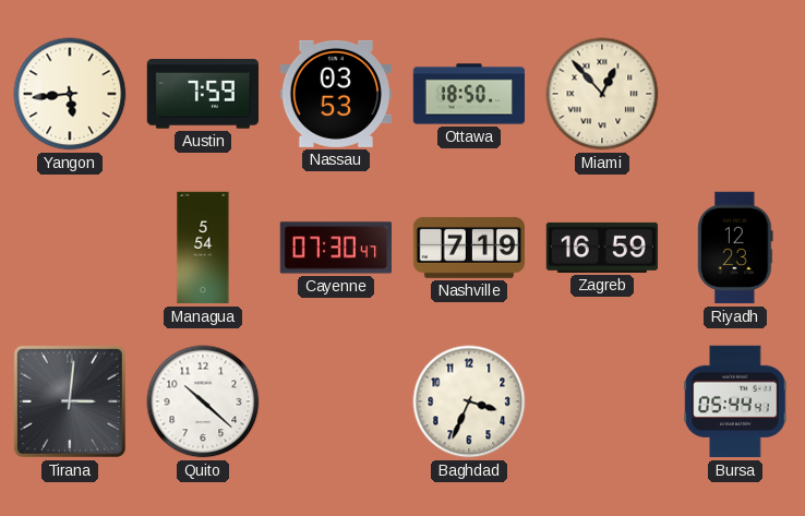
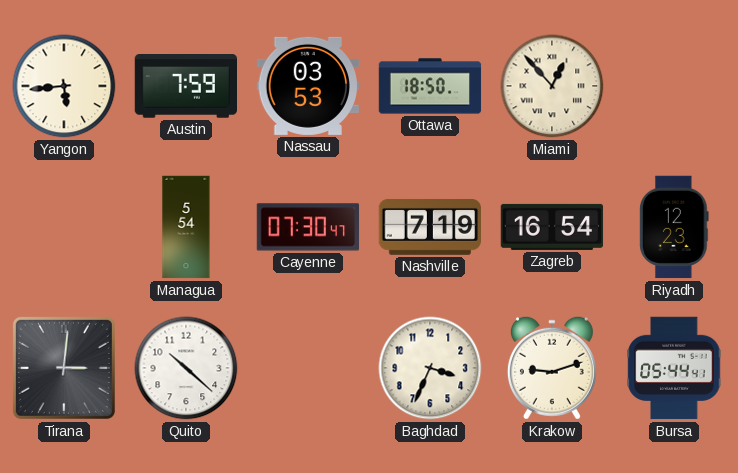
Zagreb: 16:59 -> 16:54
Krakow: none -> 9:12
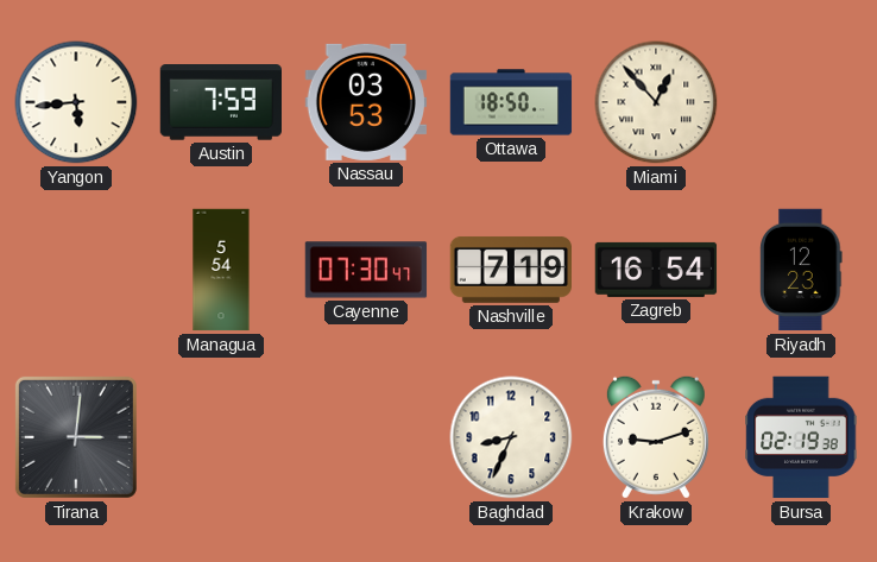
Quito: 10:22 -> none
Baghdad: 3:34 -> 8:34
Bursa: 05:44 -> 02:19
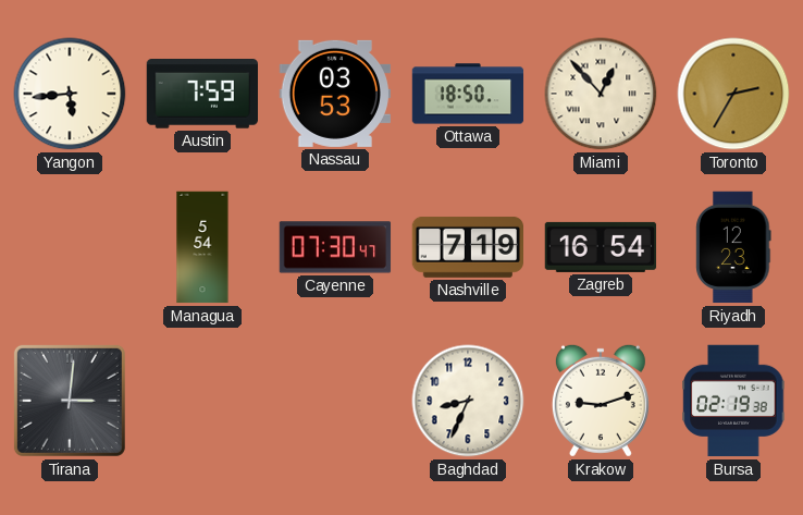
Toronto: none -> 2:35
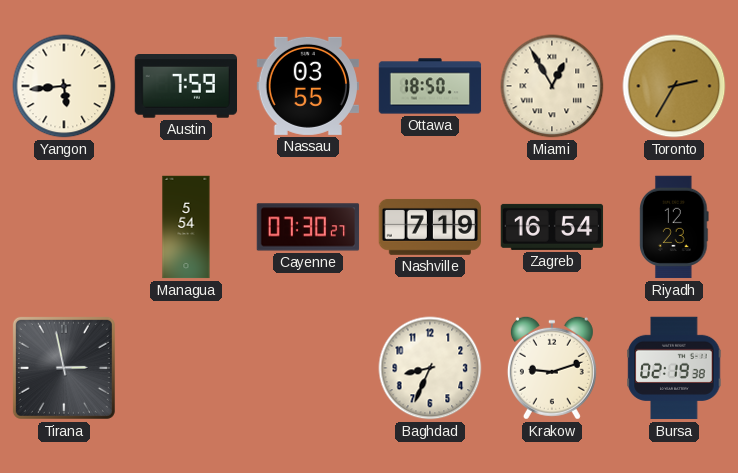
Nassau: 03:53 -> 03:55
Miami: 12:53 -> 12:55
Cayenne: 07:30:47 -> 07:30:27
Tirana: 3:01 -> 2:58
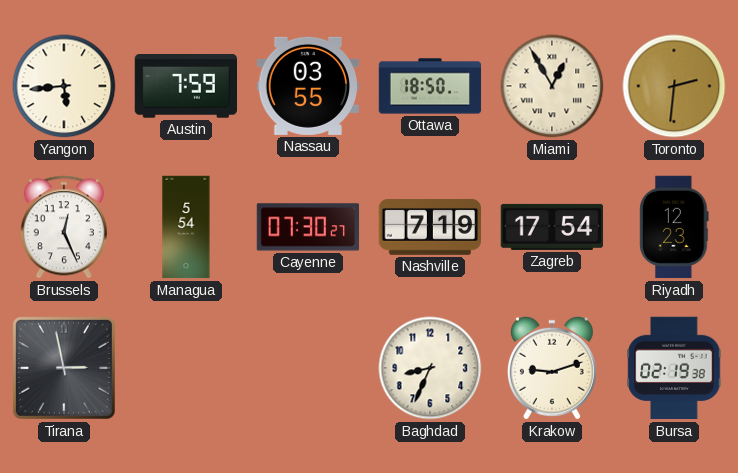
Toronto: 2:35 -> 2:31
Brussels: none -> 12:26
Zagreb: 16:54 -> 17:54
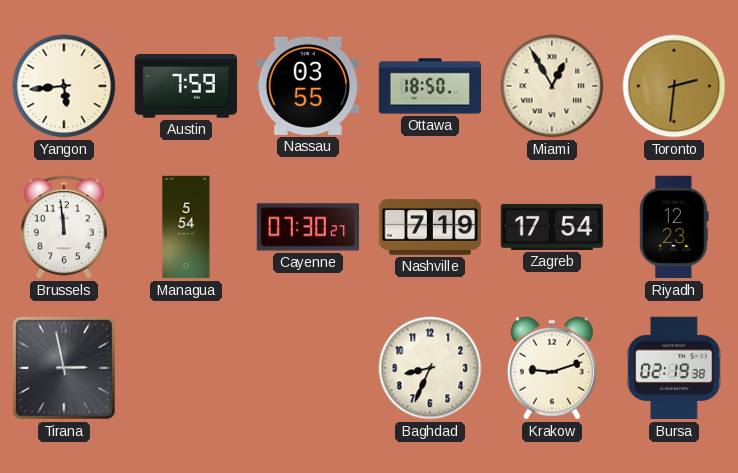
Brussels: 12:26 -> 11:59
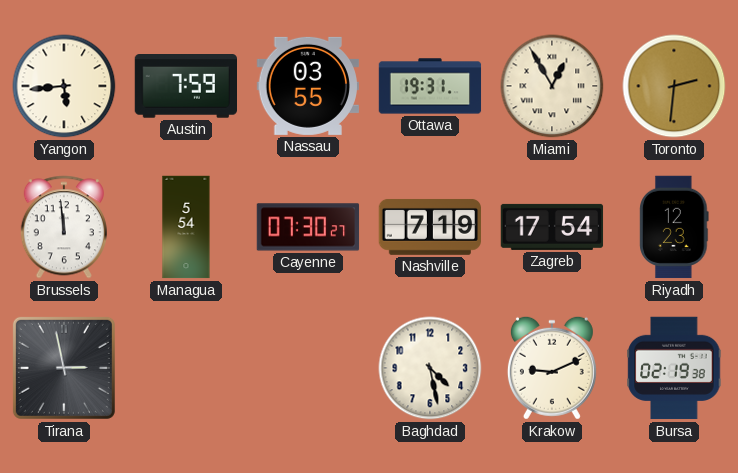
Ottawa: 18:50 -> 19:31
Baghdad: 8:34 -> 4:28
Krakow: 9:12 -> 9:11
